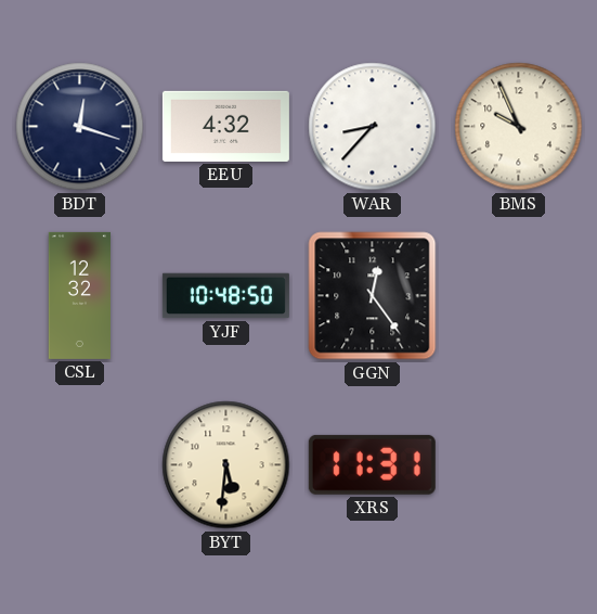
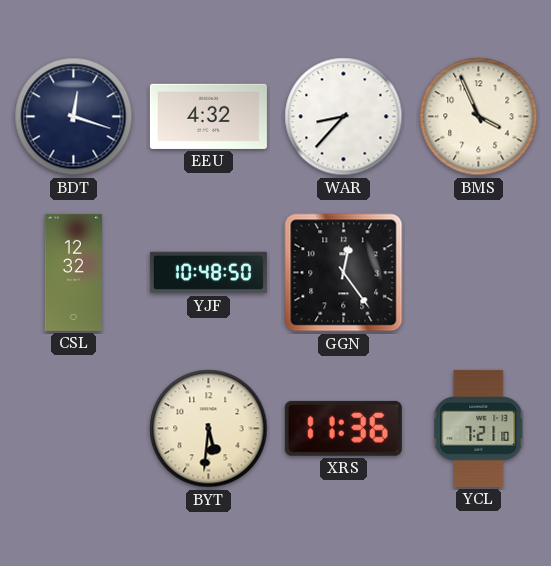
BMS: 9:56 -> 3:56
XRS: 11:31 -> 11:36
YCL: none -> 7:21
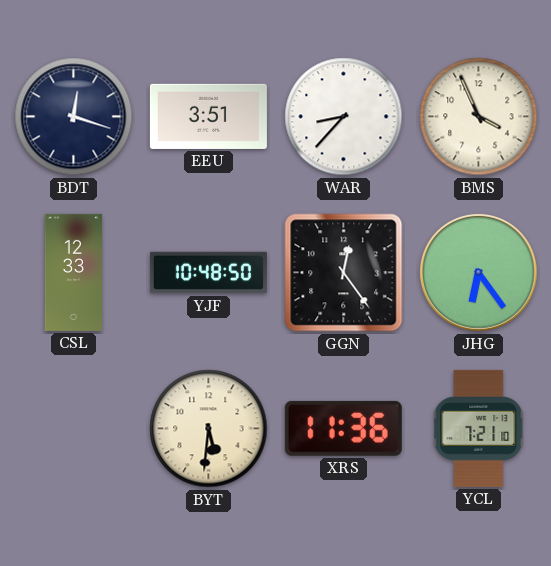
EEU: 4:32 -> 3:51
CSL: 12:32 -> 12:33
JHG: none -> 6:24
